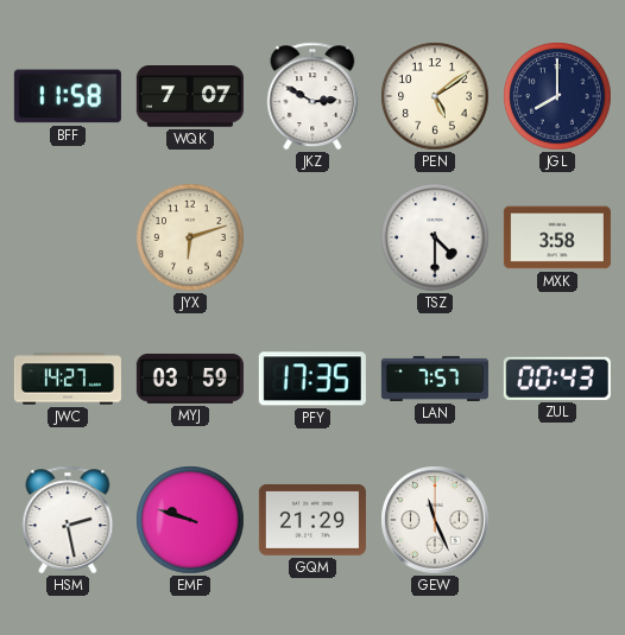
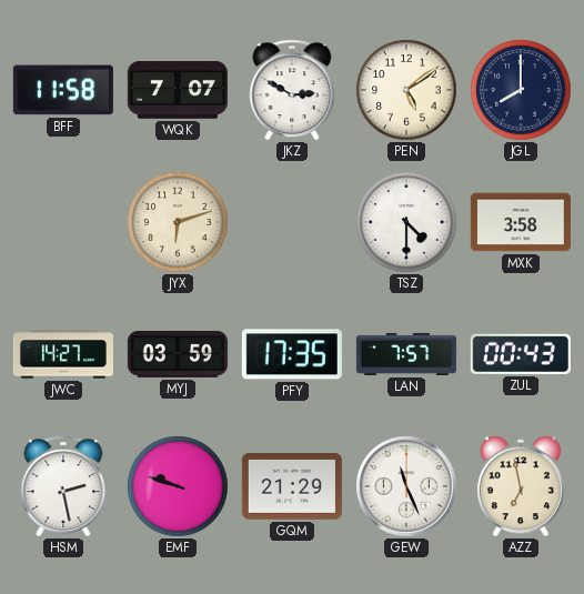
AZZ: none -> 6:58
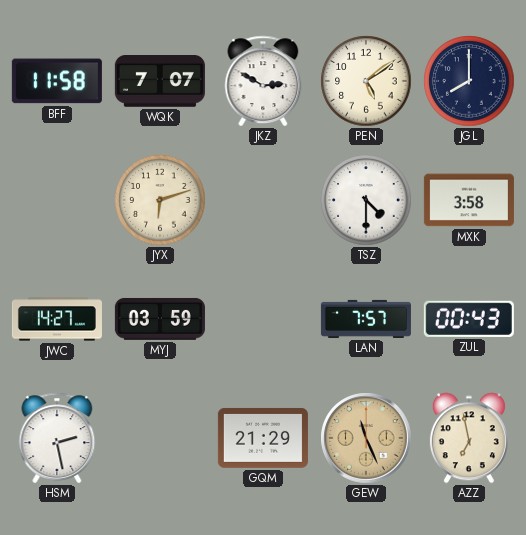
PFY: 17:35 -> none
EMF: 9:48 -> none
GEW dial: white -> champagne
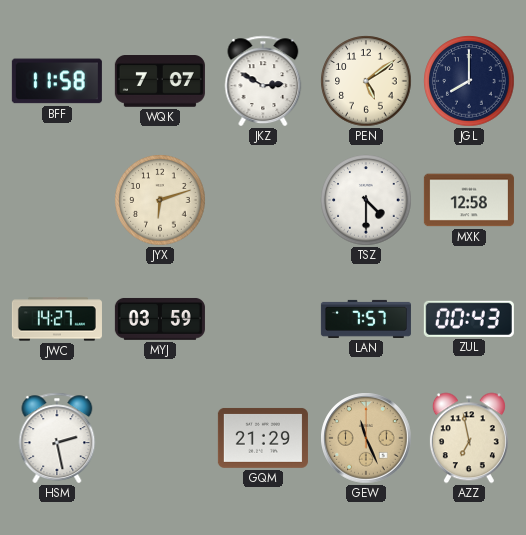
MXK: 3:58 -> 12:58
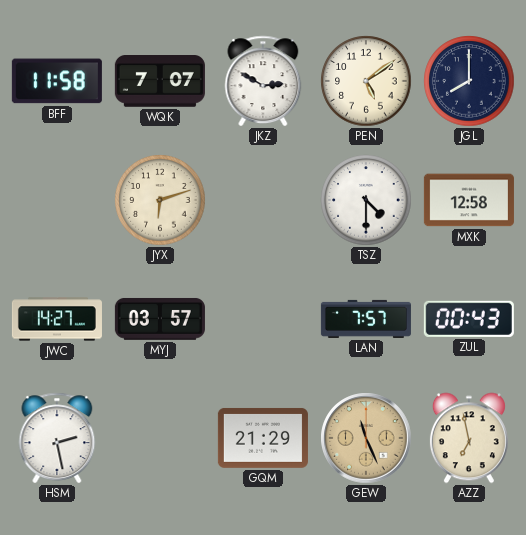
MYJ: 03:59 -> 03:57
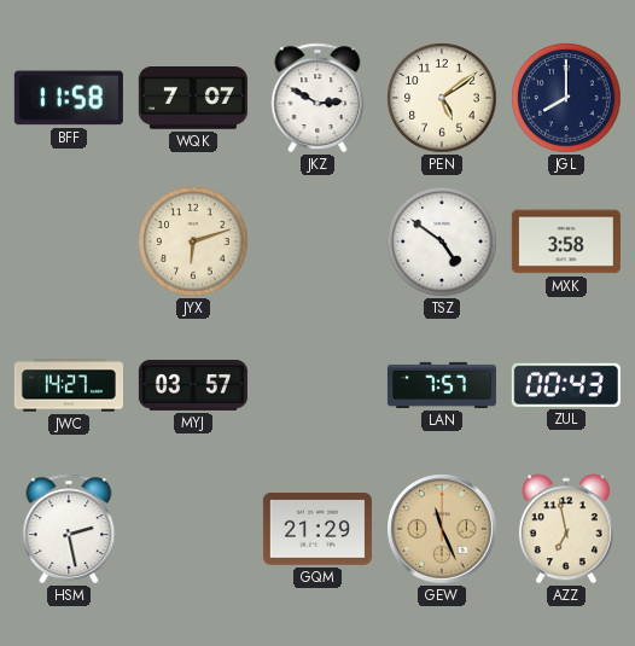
TSZ: 4:30 -> 4:51
MXK: 12:58 -> 3:58
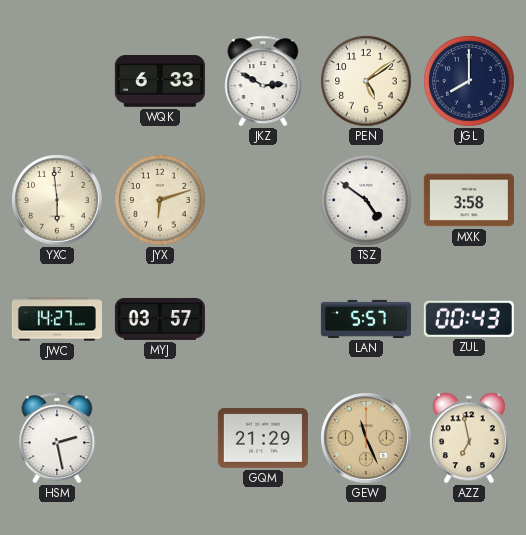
BFF: 11:58 -> none
WQK: 7:07 -> 6:33
YXC: none -> 5:59
LAN: 7:57 -> 5:57
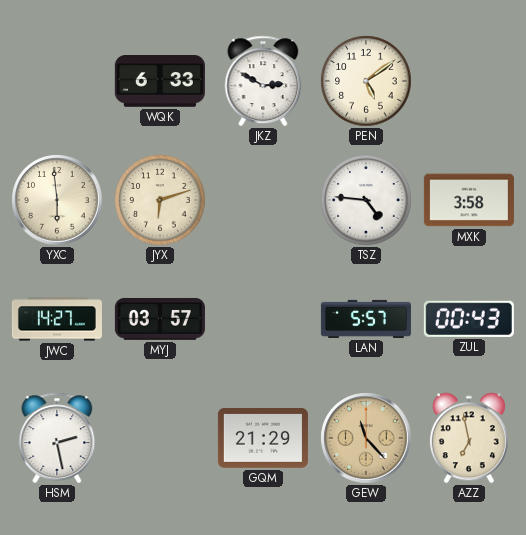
JGL: 8:00 -> none
TSZ: 4:51 -> 4:46
GEW: 11:26 -> 11:23
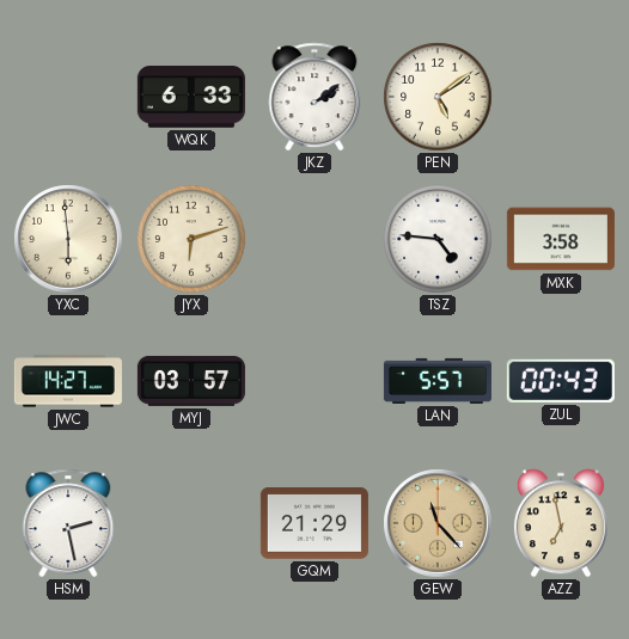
JKZ: 2:50 -> 2:09
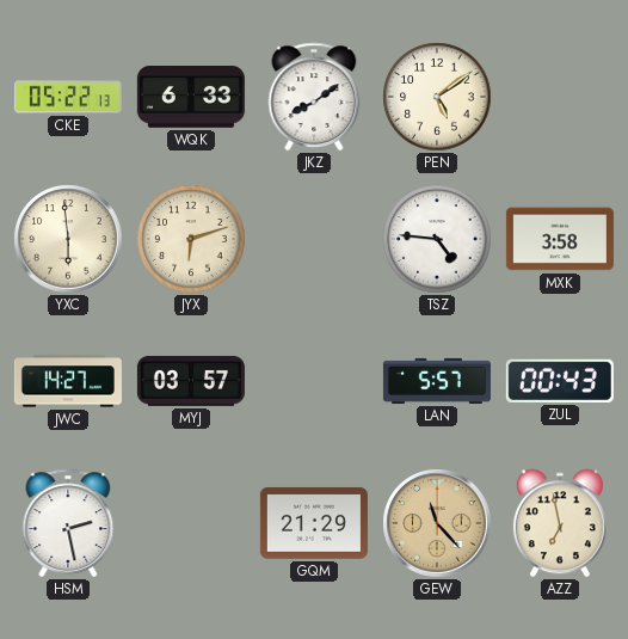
CKE: none -> 05:22
JKZ: 2:09 -> 8:09
